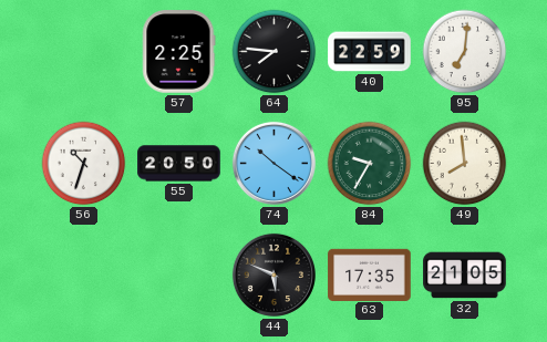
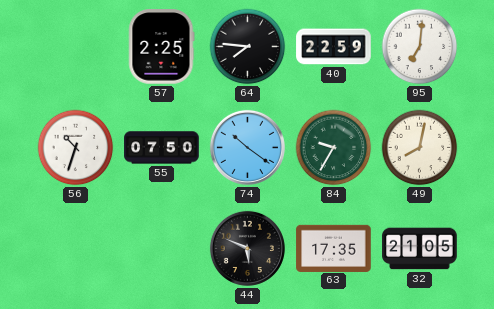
55: 20:50 -> 07:50
49: 7:59 -> 8:02
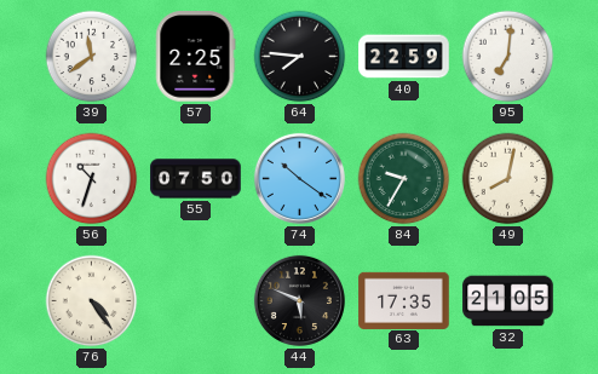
39: none -> 11:39
76: none -> 4:24
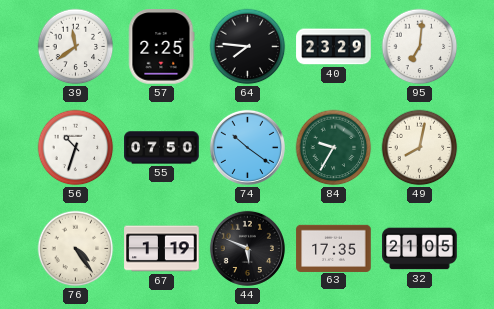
40: 22:59 -> 23:29
67: none -> 1:19
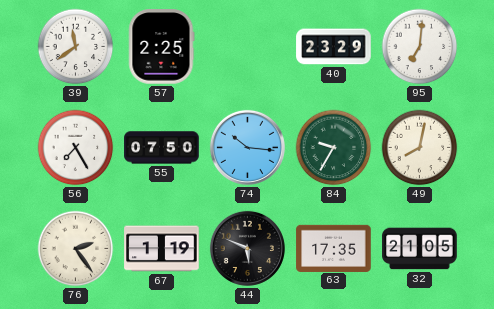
64: 7:46 -> none
56: 10:33 -> 7:25
74: 10:21 -> 10:16
76: 4:24 -> 2:24
